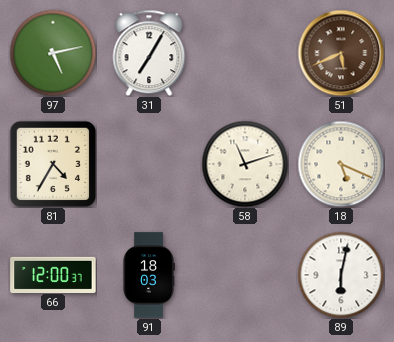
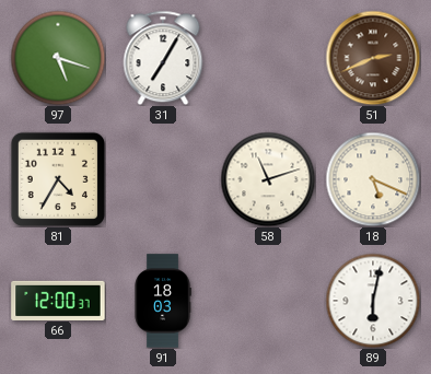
97: 5:13 -> 5:18
51: 5:41 -> 2:41
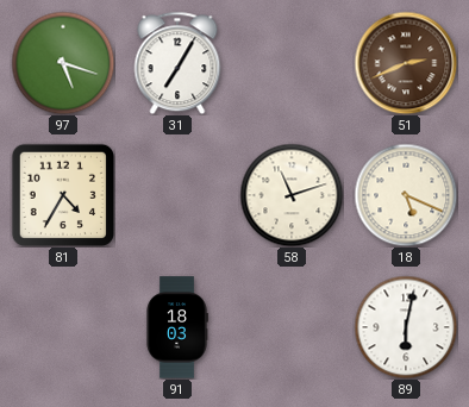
66: 12:00 -> none
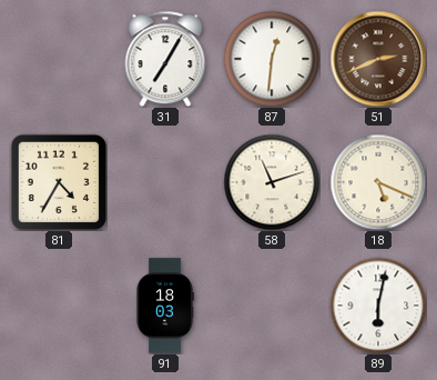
97: 5:18 -> none
87: none -> 12:31
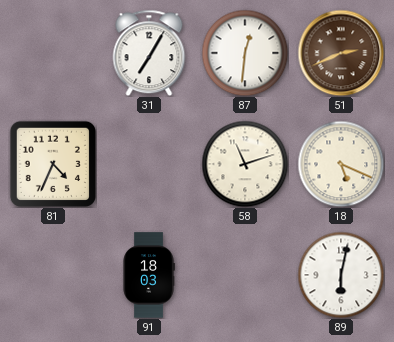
81: 4:35 -> 4:34
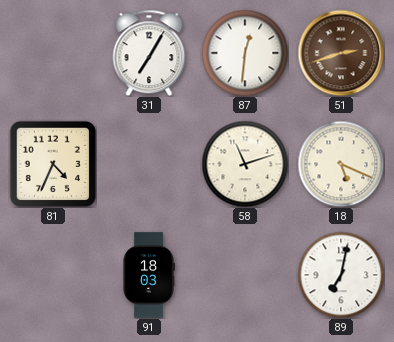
51: 2:41 -> 2:42
89: 6:02 -> 7:02
